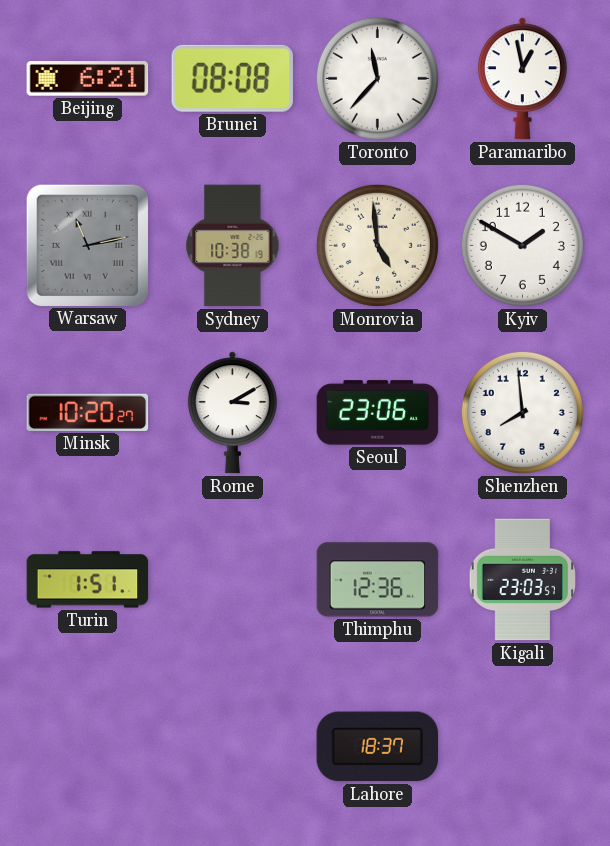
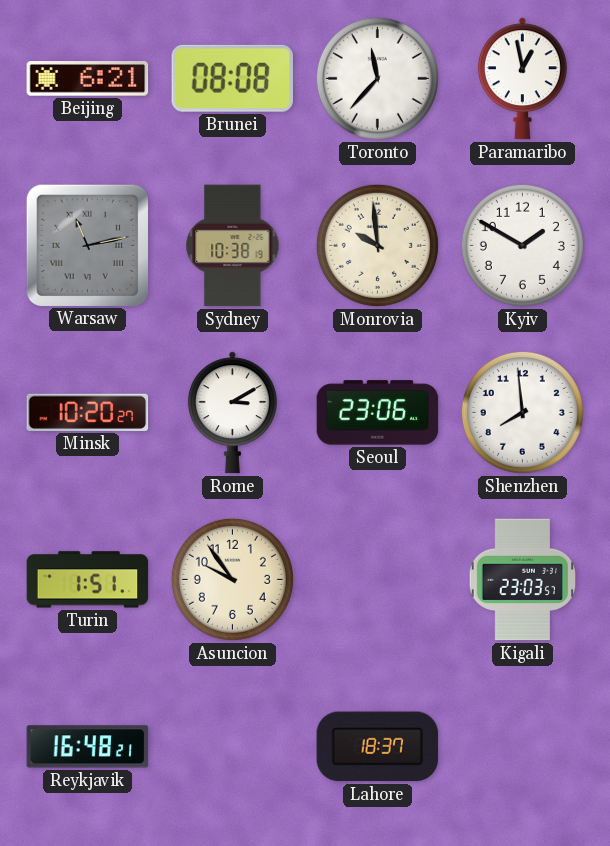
Monrovia: 4:59 -> 9:59
Asuncion: none -> 9:54
Thimphu: 12:36 -> none
Reykjavik: none -> 16:48
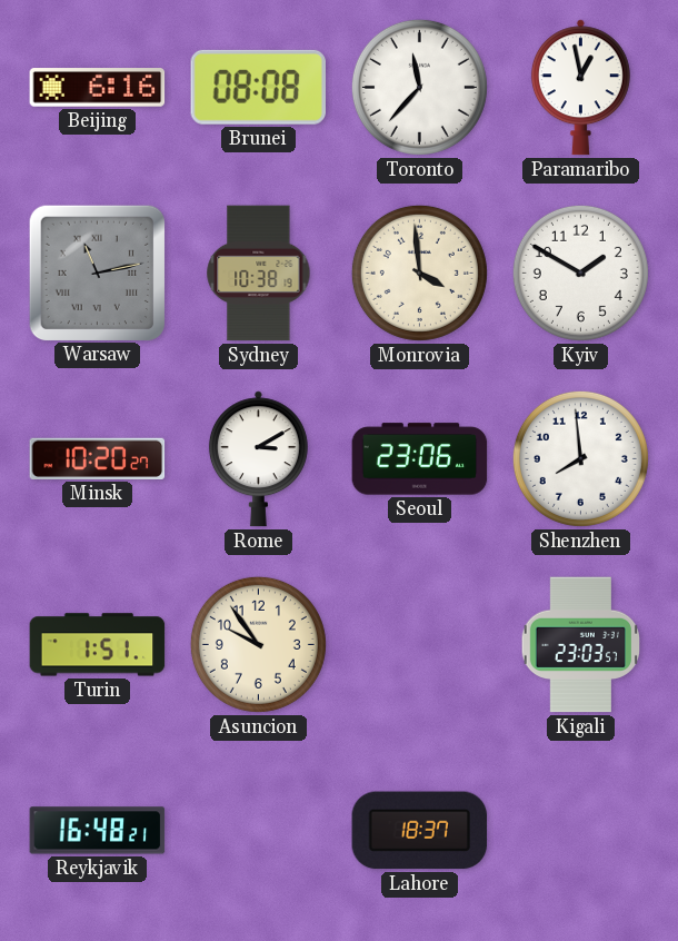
Beijing: 6:21 -> 6:16
Monrovia: 9:59 -> 3:59
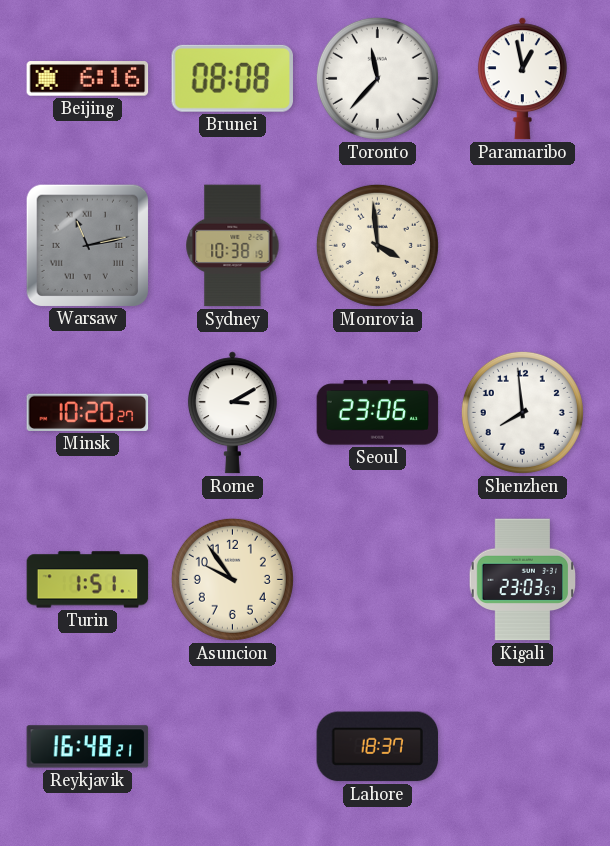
Kyiv: 1:50 -> none
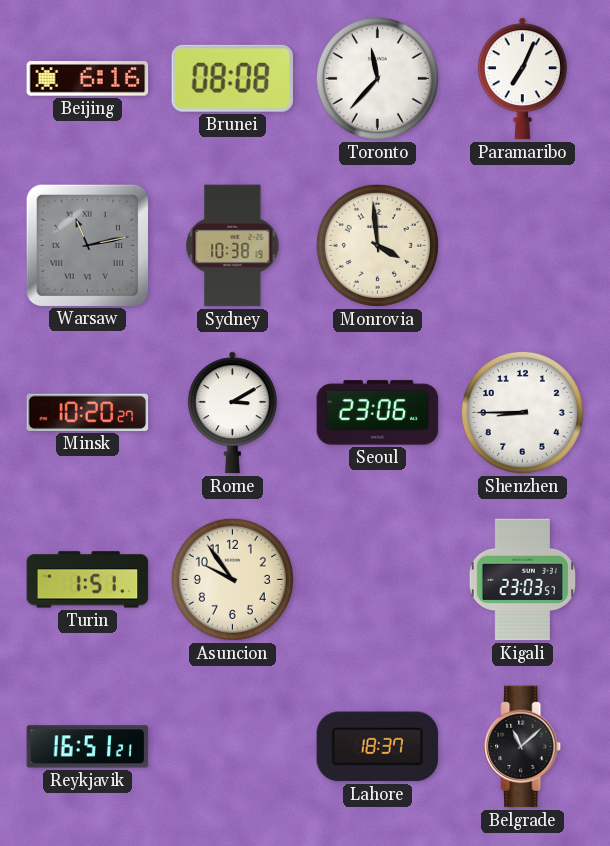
Paramaribo: 12:58 -> 7:04
Shenzhen: 7:59 -> 8:45
Reykjavik: 16:48 -> 16:51
Belgrade: none -> 11:08
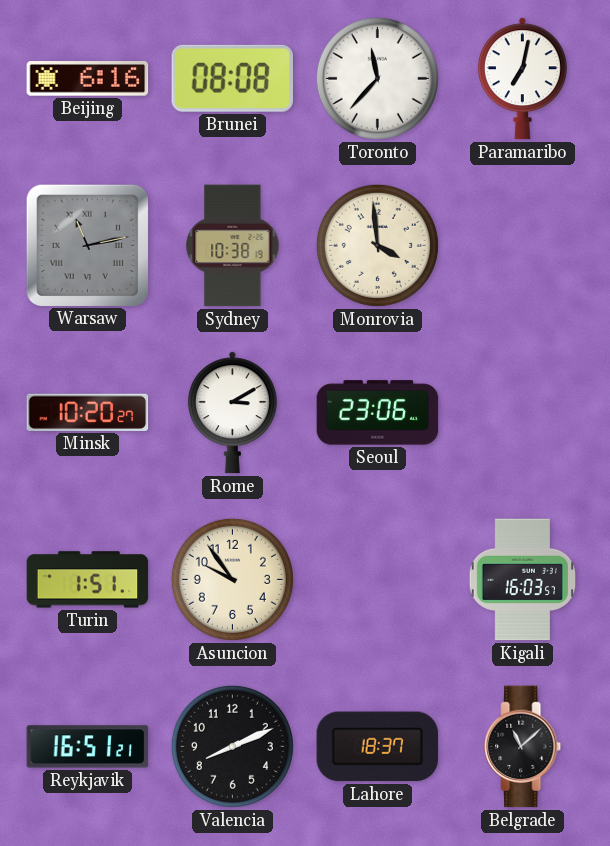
Paramaribo: 7:04 -> 7:02
Shenzhen: 8:45 -> none
Kigali: 23:03 -> 16:03
Valencia: none -> 8:11
